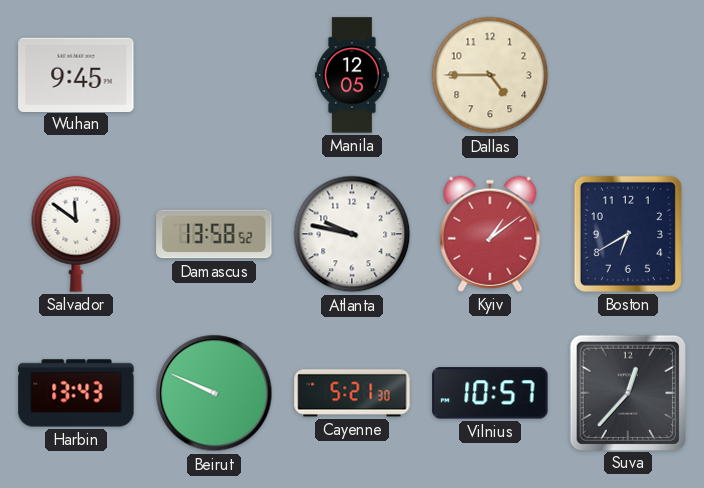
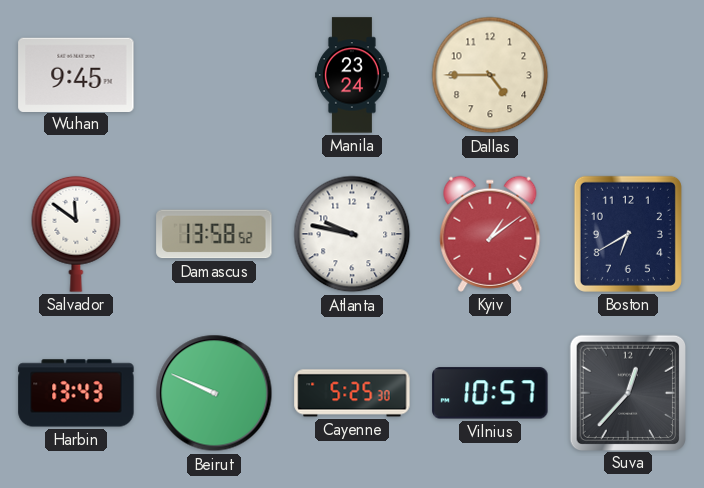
Manila: 12:05 -> 23:24
Cayenne: 5:21 -> 5:25
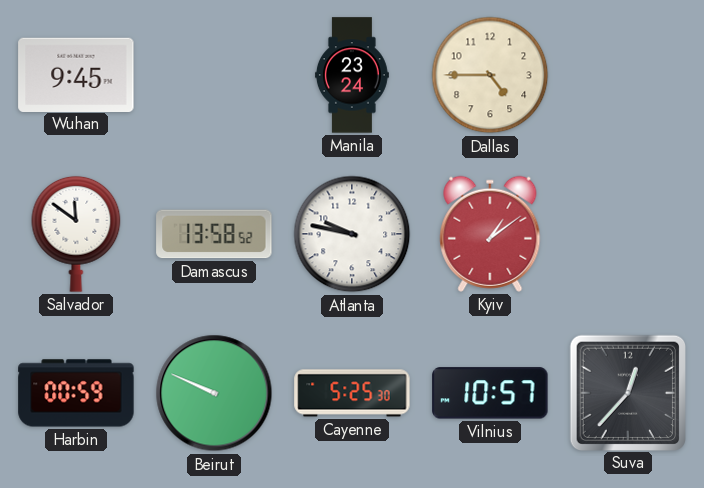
Boston: 6:40 -> none
Harbin: 13:43 -> 00:59
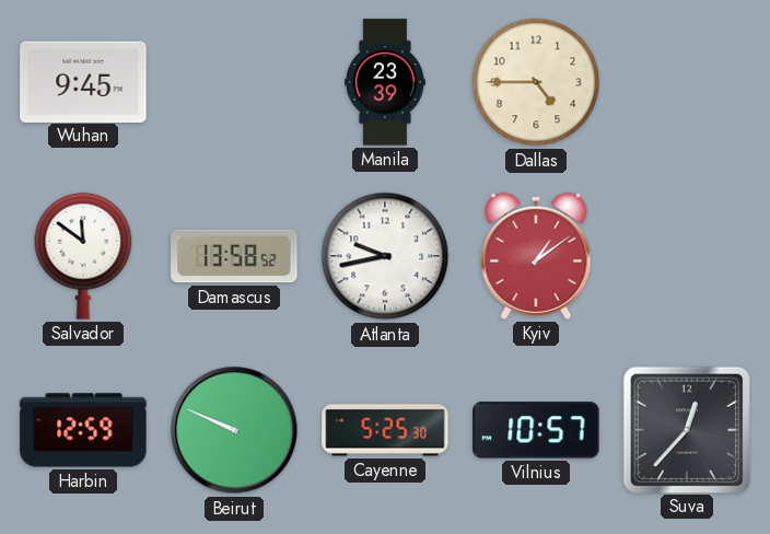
Manila: 23:24 -> 23:39
Atlanta: 9:47 -> 9:43
Harbin: 00:59 -> 12:59
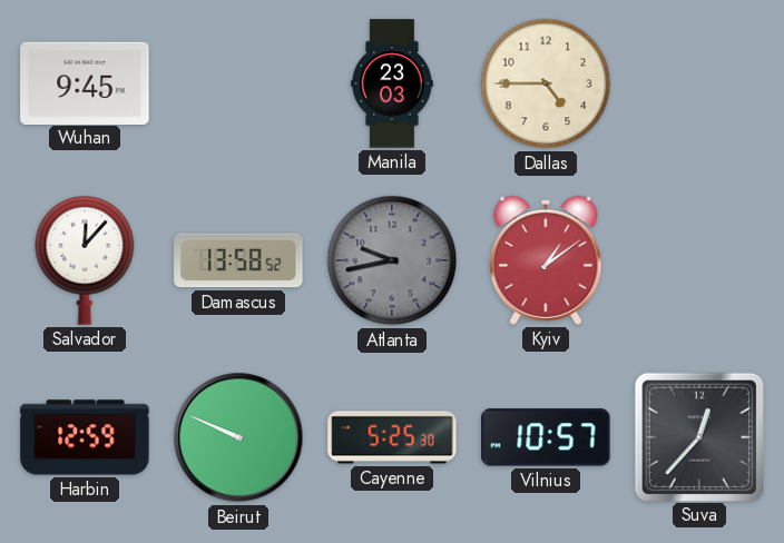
Manila: 23:39 -> 23:03
Salvador: 11:51 -> 12:07
Atlanta dial: white -> grey
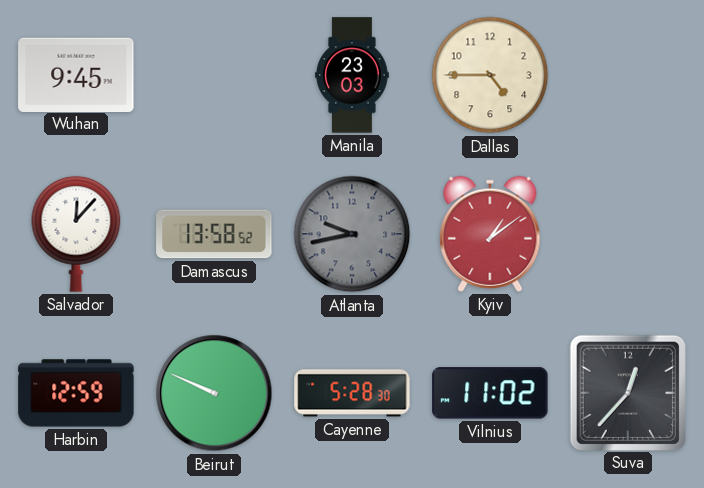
Cayenne: 5:25 -> 5:28
Vilnius: 10:57 -> 11:02
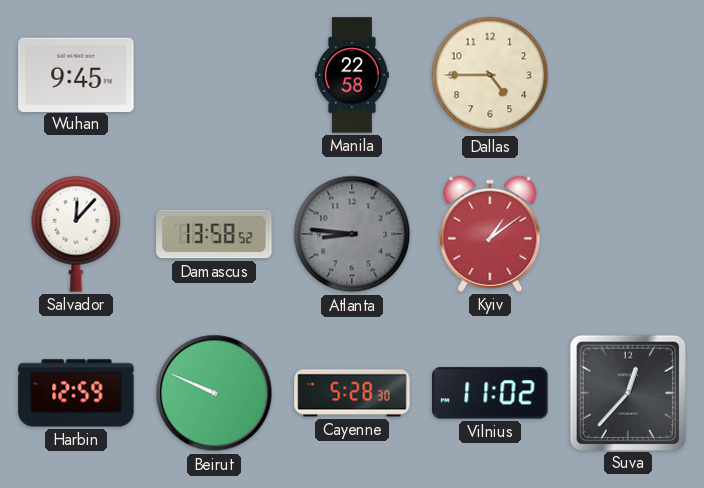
Manila: 23:03 -> 22:58
Atlanta: 9:43 -> 8:46
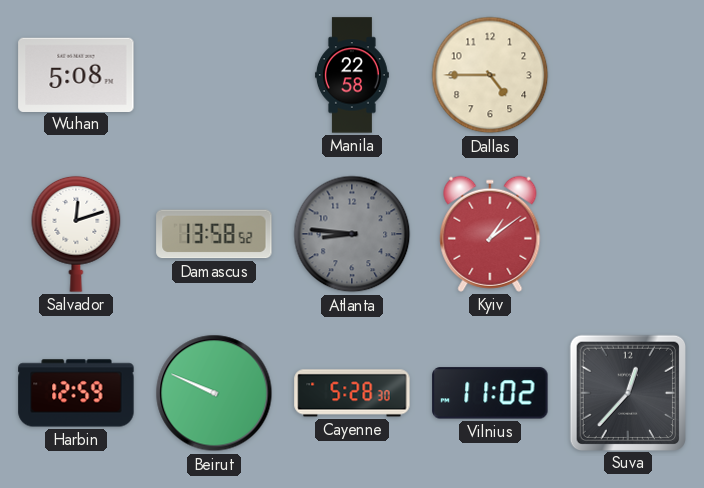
Wuhan: 9:45 -> 5:08
Salvador: 12:07 -> 12:12
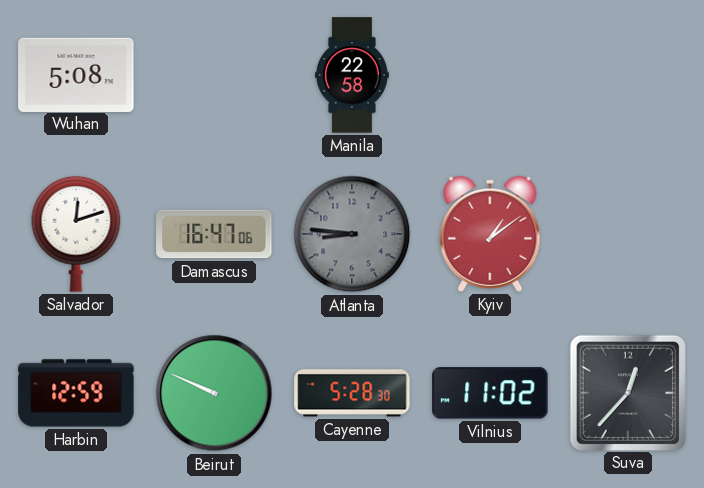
Dallas: 4:45 -> none
Damascus: 13:58 -> 16:47
